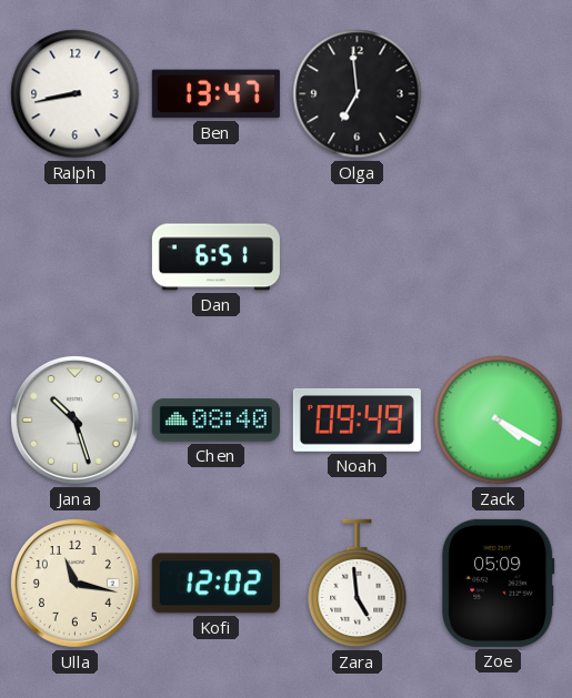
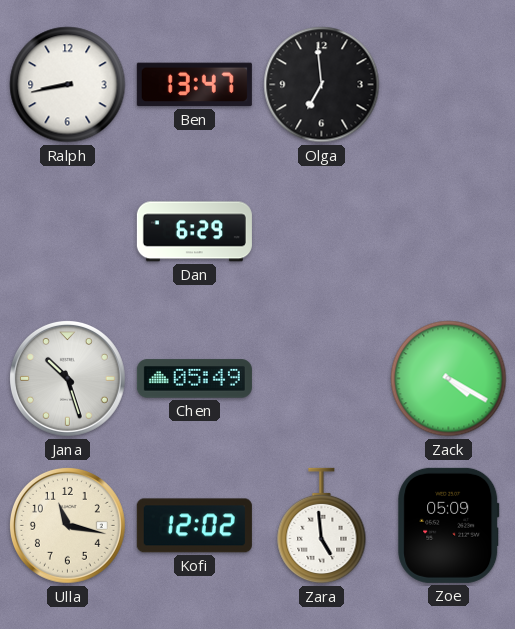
Dan: 6:51 -> 6:29
Chen: 08:40 -> 05:49
Noah: 09:49 -> none
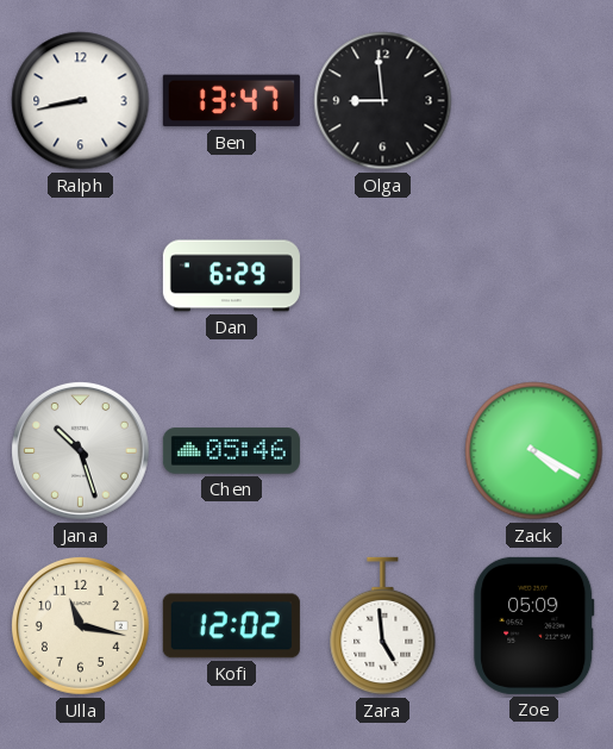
Olga: 6:59 -> 8:59
Chen: 05:49 -> 05:46
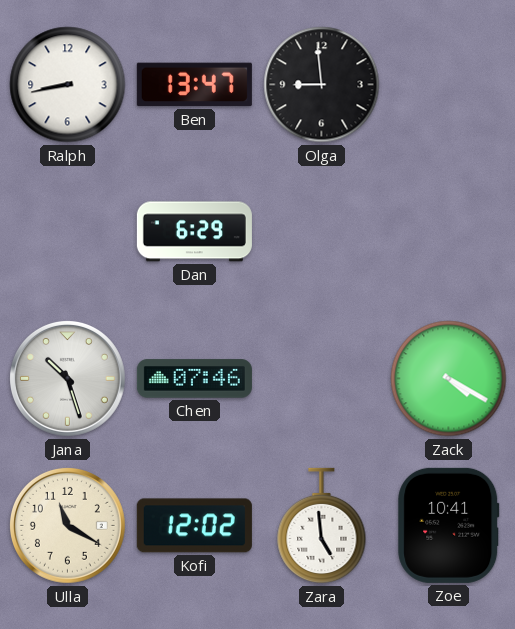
Chen: 05:46 -> 07:46
Ulla: 11:17 -> 11:20
Zoe: 05:09 -> 10:41
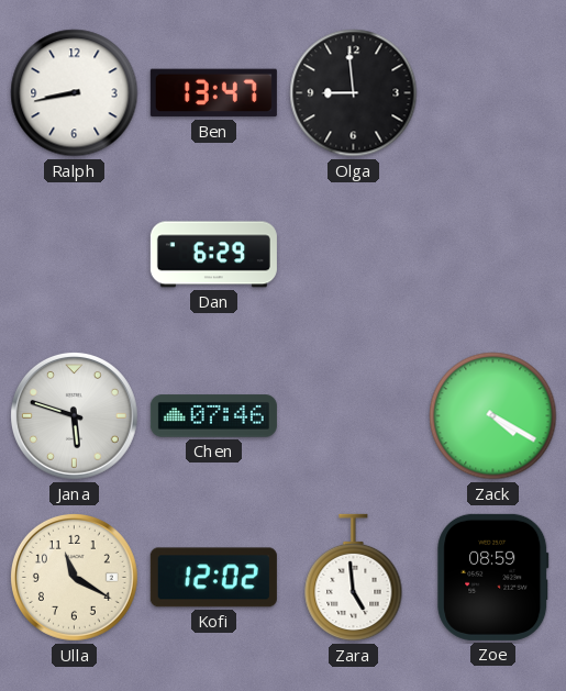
Jana: 10:27 -> 5:48
Zoe: 10:41 -> 08:59
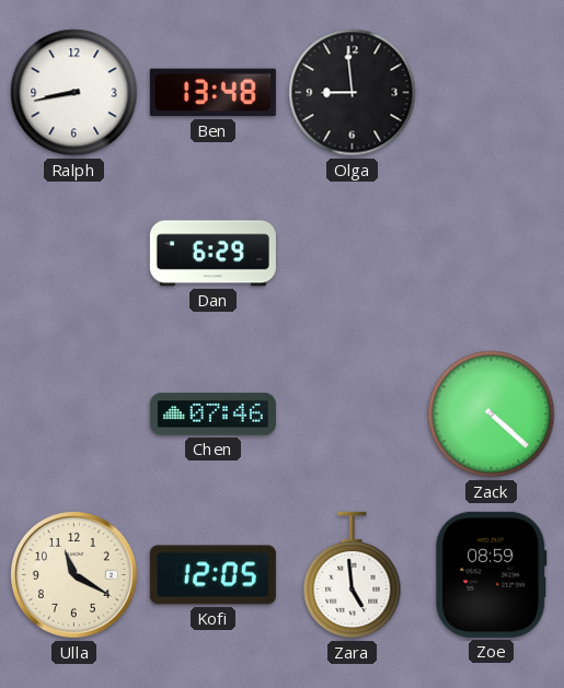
Ben: 13:47 -> 13:48
Jana: 5:48 -> none
Zack: 4:20 -> 4:22
Kofi: 12:02 -> 12:05
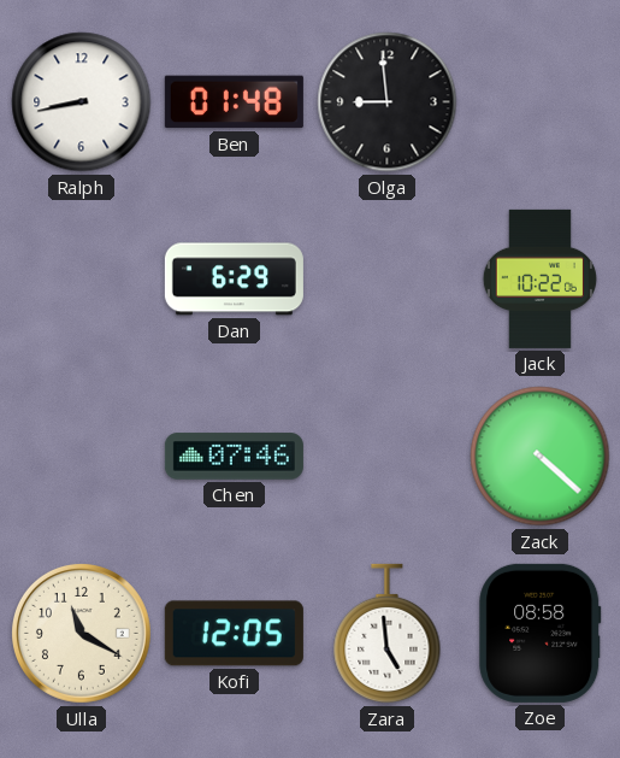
Ben: 13:48 -> 01:48
Jack: none -> 10:22
Zoe: 08:59 -> 08:58
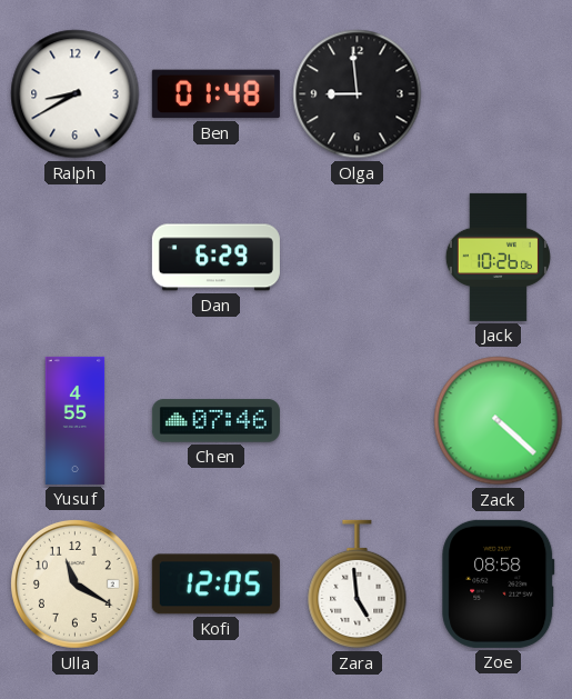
Ralph: 8:43 -> 8:40
Jack: 10:22 -> 10:26
Yusuf: none -> 4:55
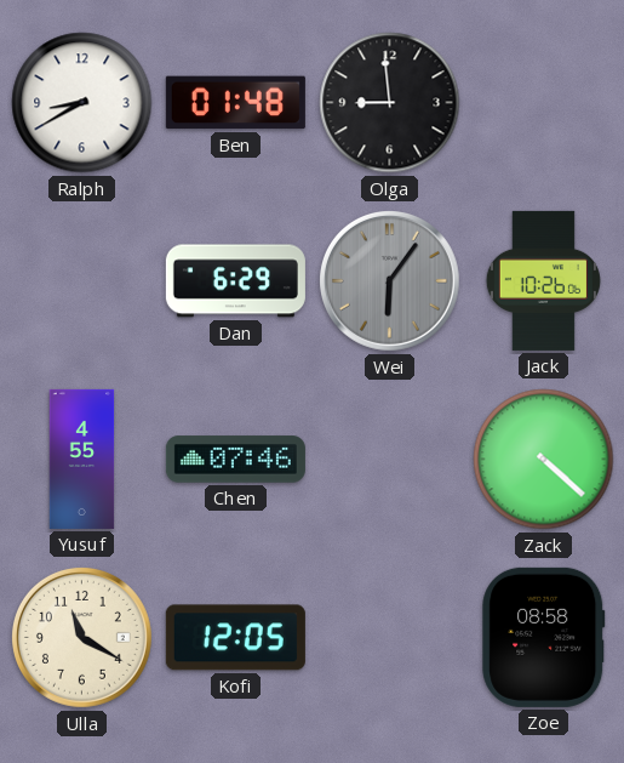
Wei: none -> 6:06
Zara: 4:59 -> none
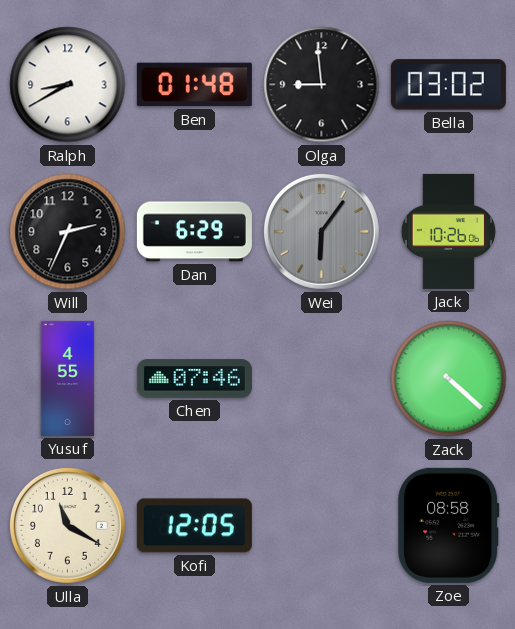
Bella: none -> 03:02
Will: none -> 2:34
